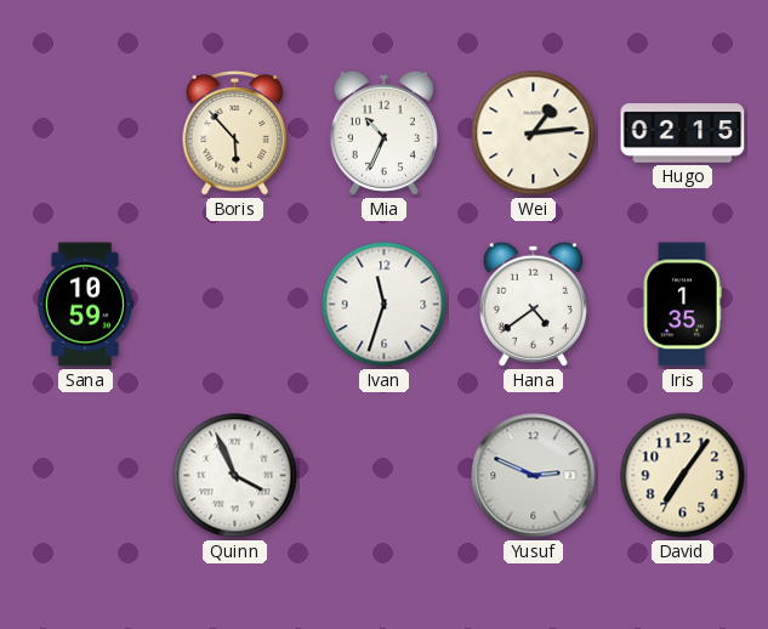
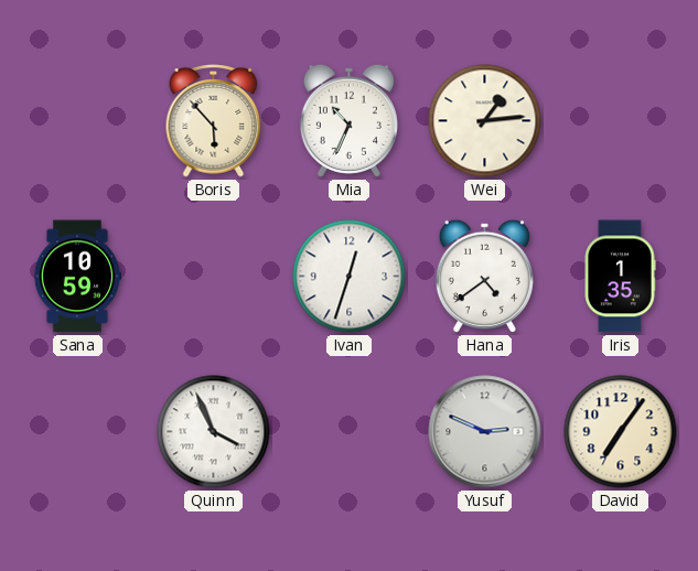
Hugo: 02:15 -> none
Ivan: 11:33 -> 12:33
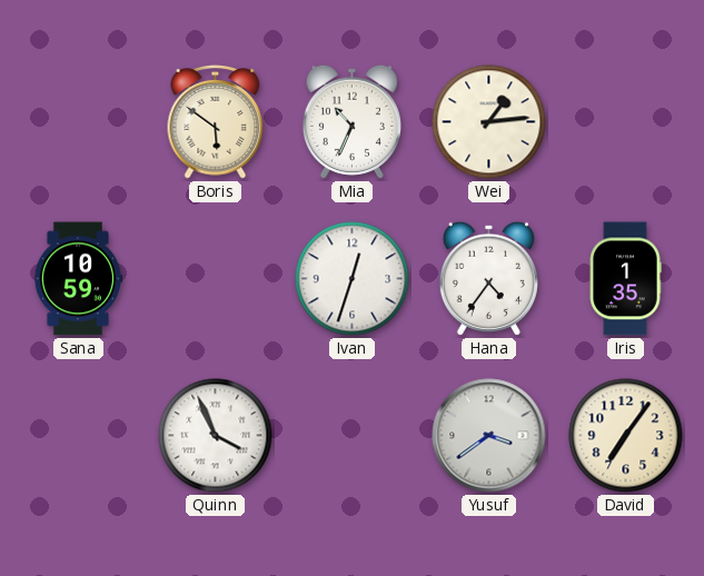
Boris: 5:53 -> 5:51
Hana: 4:39 -> 4:36
Yusuf: 2:49 -> 3:39
